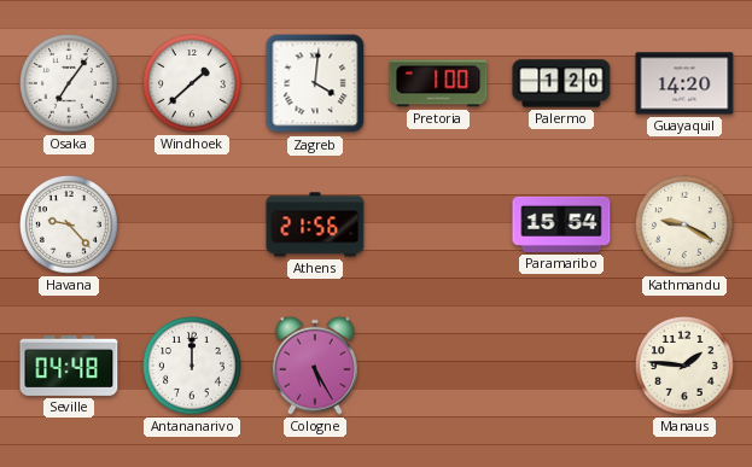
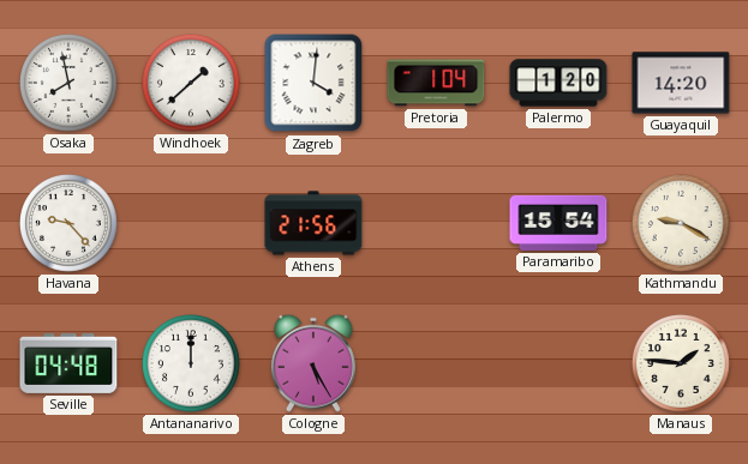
Osaka: 7:06 -> 7:58
Pretoria: 1:00 -> 1:04
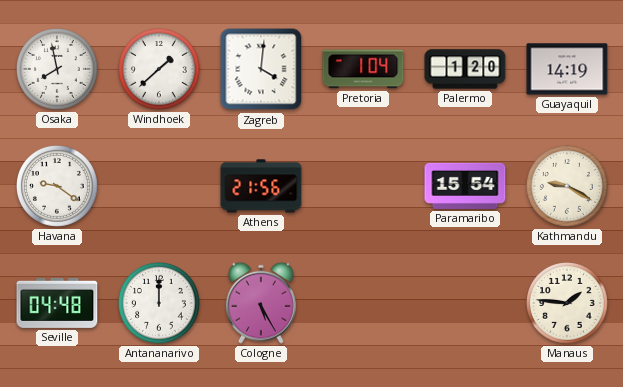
Guayaquil: 14:20 -> 14:19
Havana: 9:23 -> 9:21
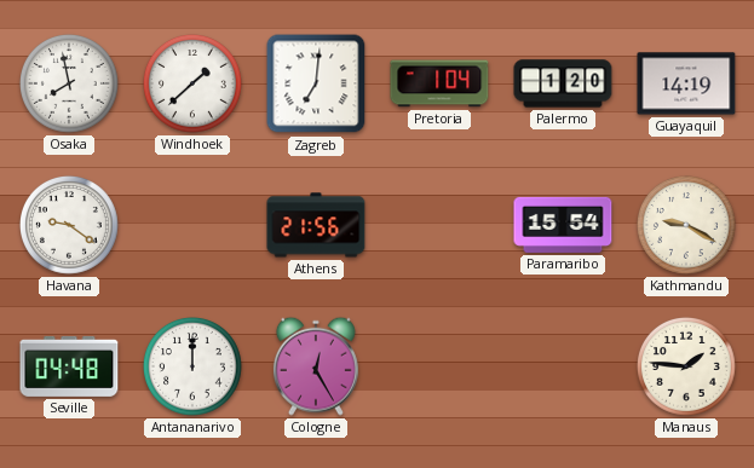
Zagreb: 4:01 -> 7:01
Cologne: 5:25 -> 12:25
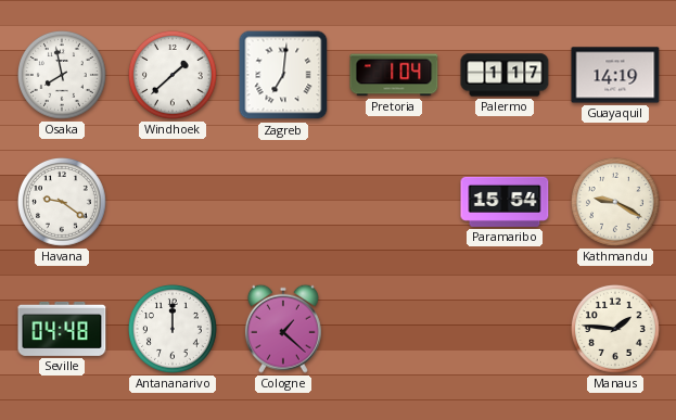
Palermo: 1:20 -> 1:17
Athens: 21:56 -> none
Cologne: 12:25 -> 1:22
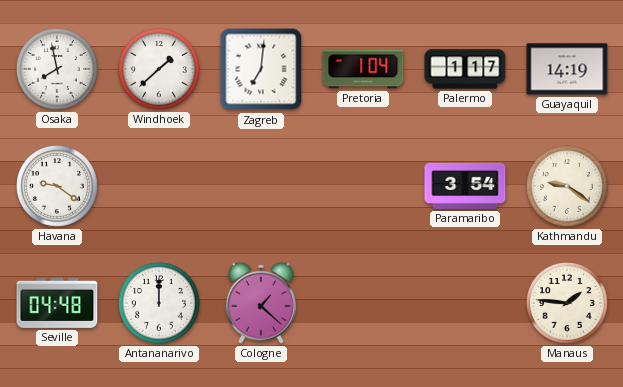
Paramaribo: 15:54 -> 3:54
Kathmandu: 9:20 -> 9:21
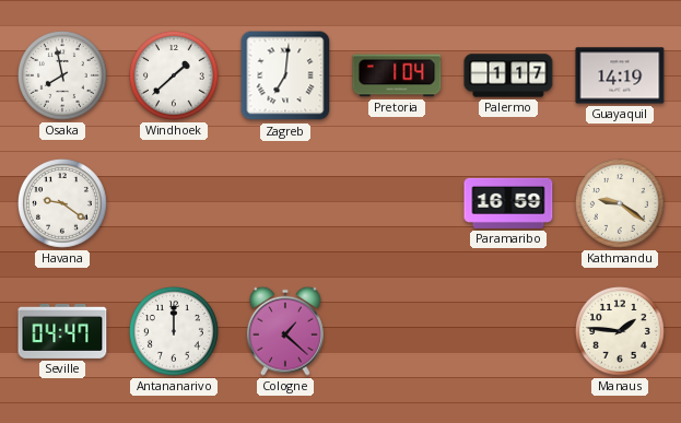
Paramaribo: 3:54 -> 16:59
Seville: 04:48 -> 04:47
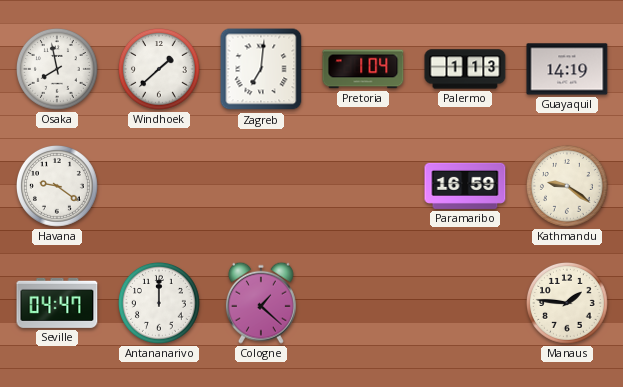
Palermo: 1:17 -> 1:13
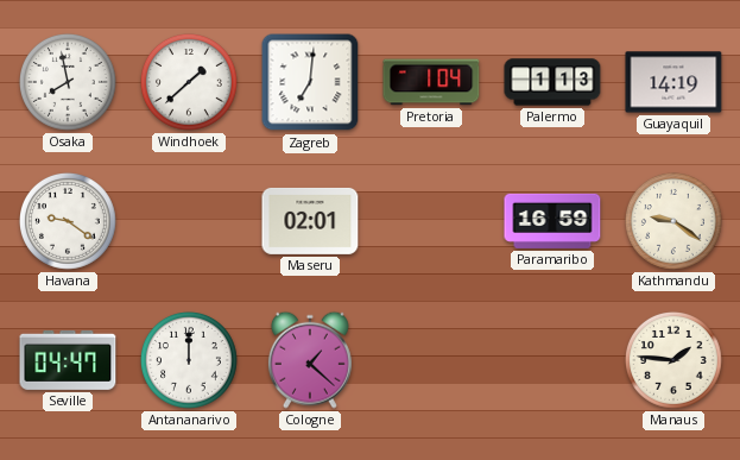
Maseru: none -> 02:01
